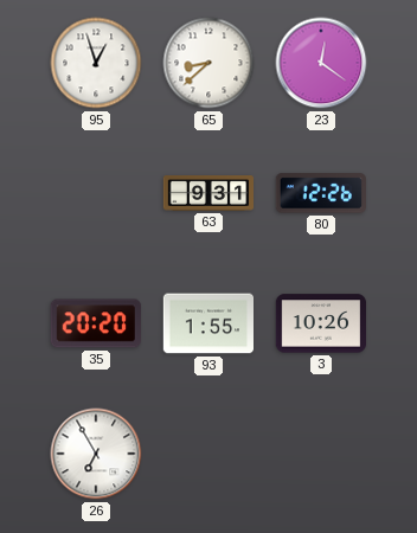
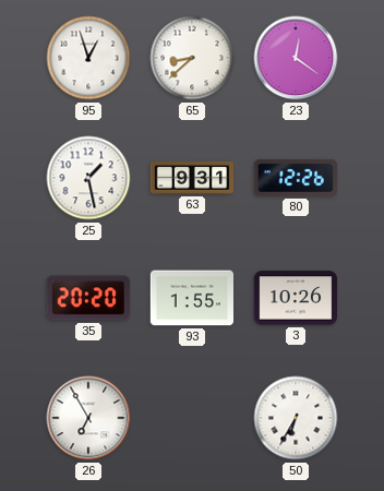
25: none -> 1:28
50: none -> 6:35
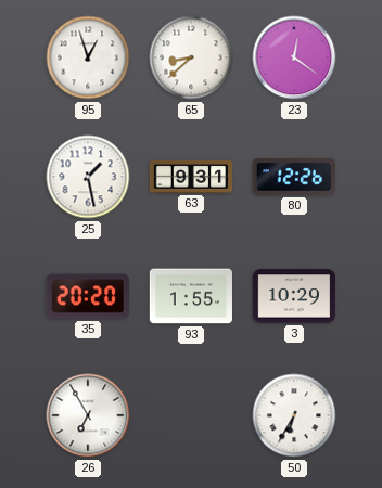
3: 10:26 -> 10:29
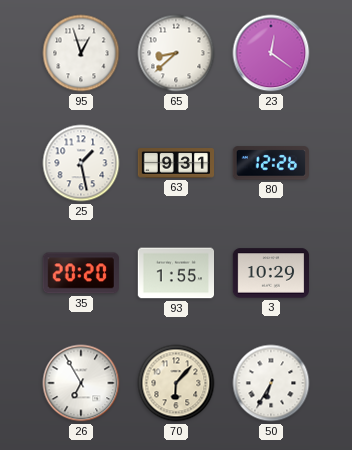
70: none -> 6:07
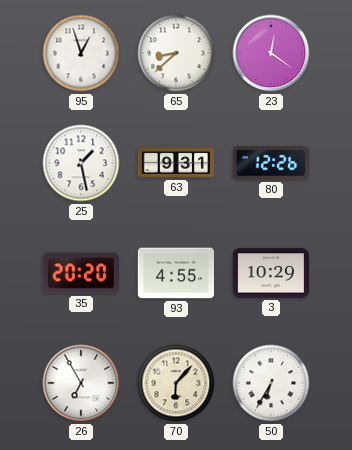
93: 1:55 -> 4:55
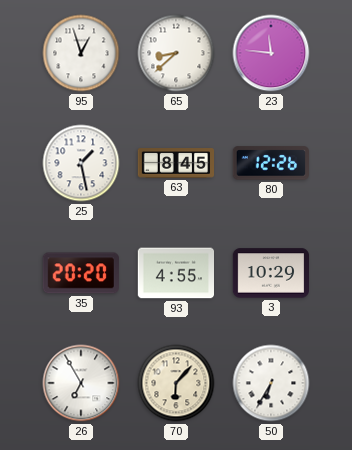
23: 12:21 -> 11:46
63: 9:31 -> 8:45
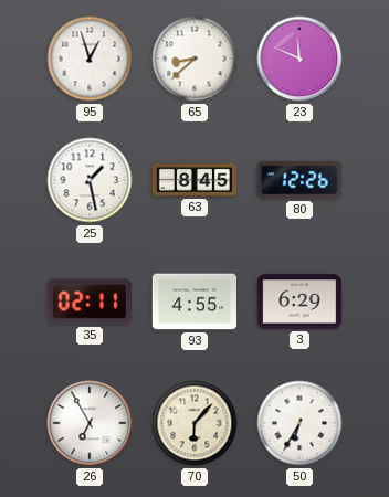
23: 11:46 -> 11:49
35: 20:20 -> 02:11
3: 10:29 -> 6:29
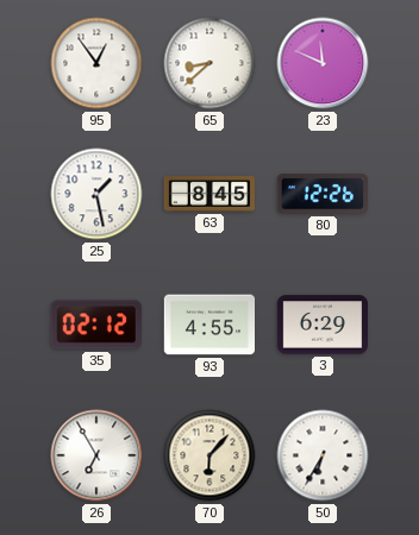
95: 12:57 -> 12:54
35: 02:11 -> 02:12
